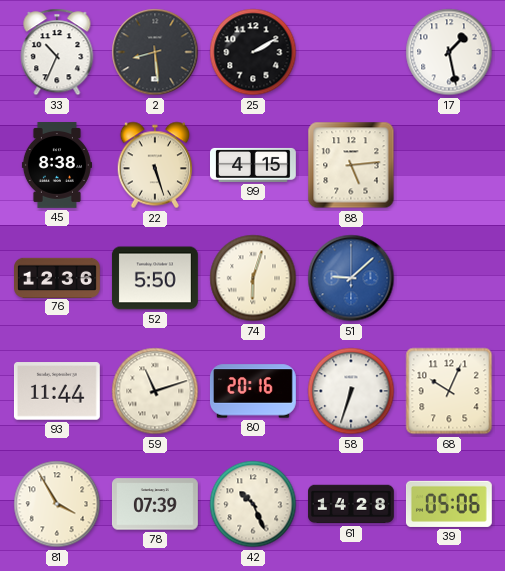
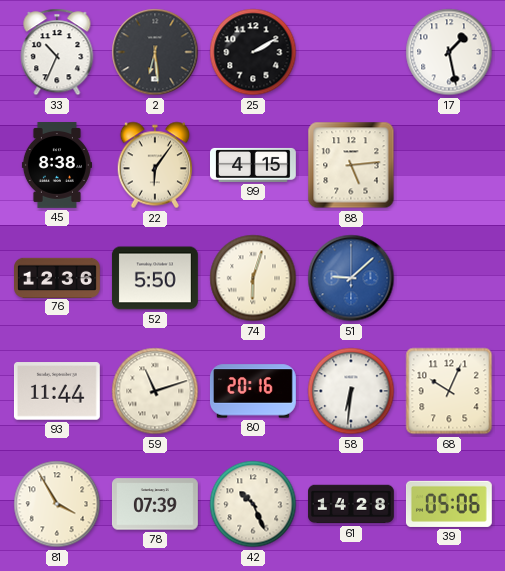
2: 8:29 -> 6:29
22: 5:27 -> 6:06
58: 6:33 -> 6:31
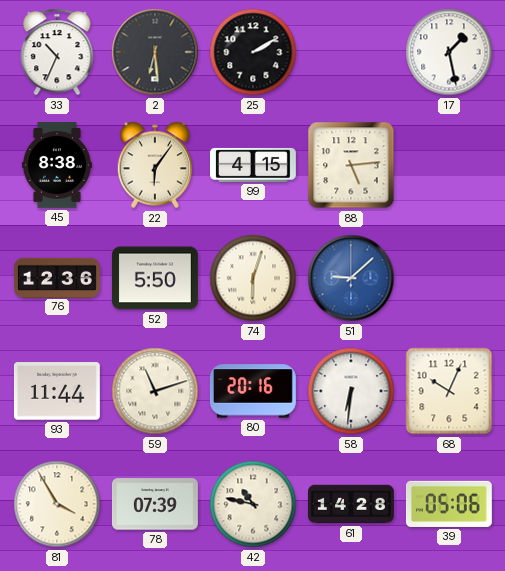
42: 10:26 -> 10:47
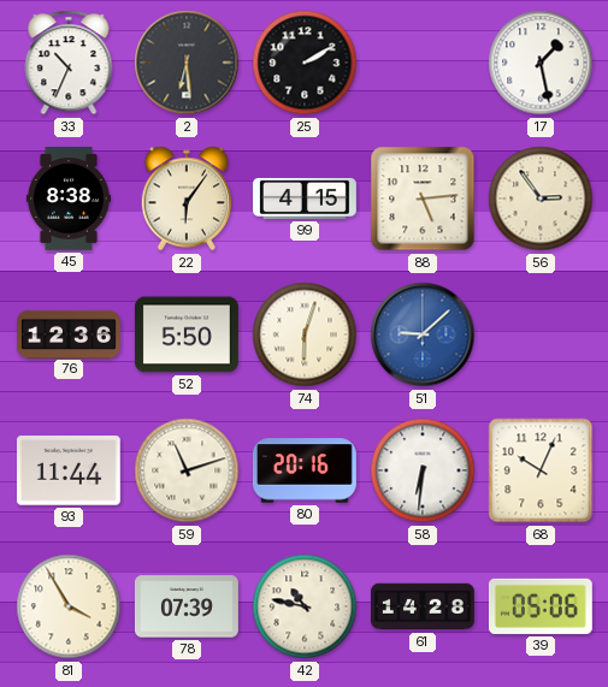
56: none -> 2:54
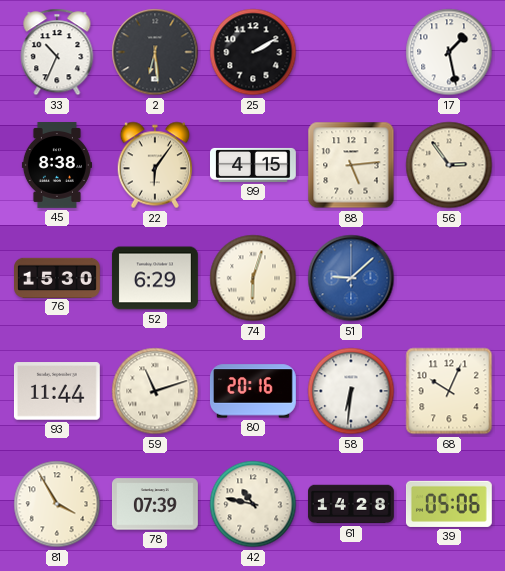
76: 12:36 -> 15:30
52: 5:50 -> 6:29
